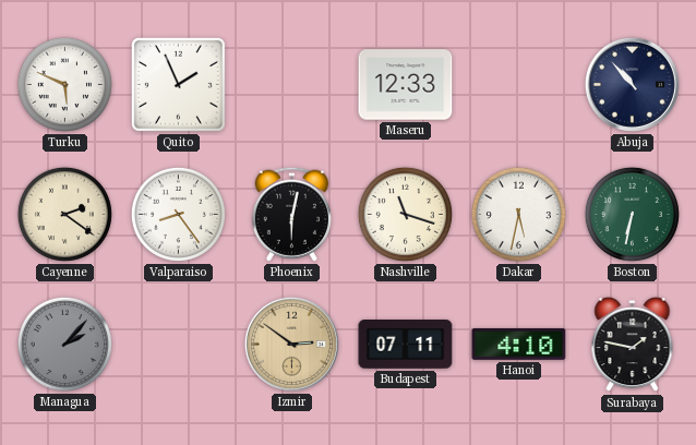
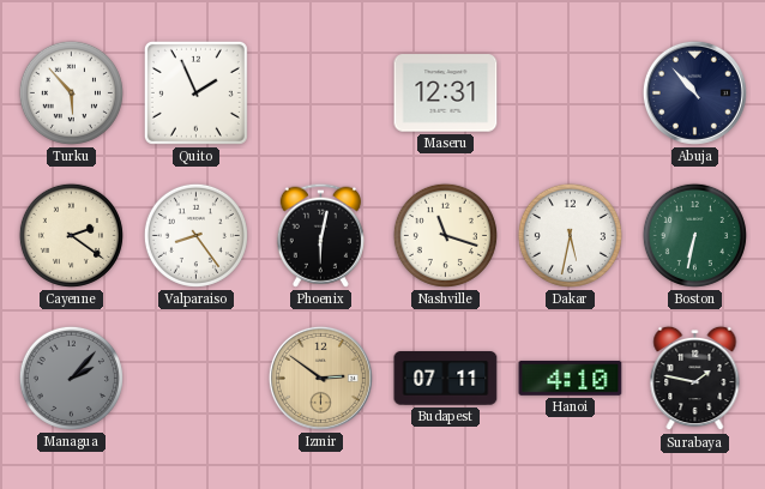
Turku: 5:49 -> 5:53
Maseru: 12:33 -> 12:31
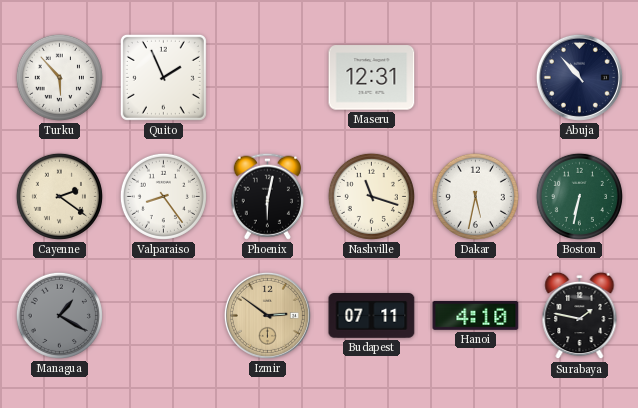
Managua: 2:07 -> 1:20
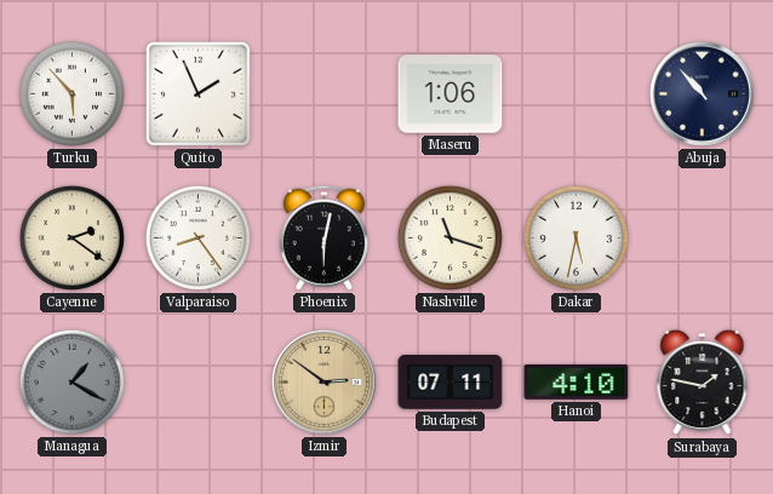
Maseru: 12:31 -> 1:06
Boston: 6:32 -> none
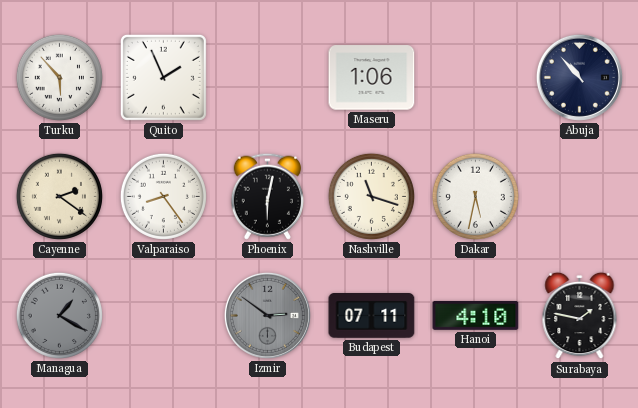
Izmir dial: champagne -> grey
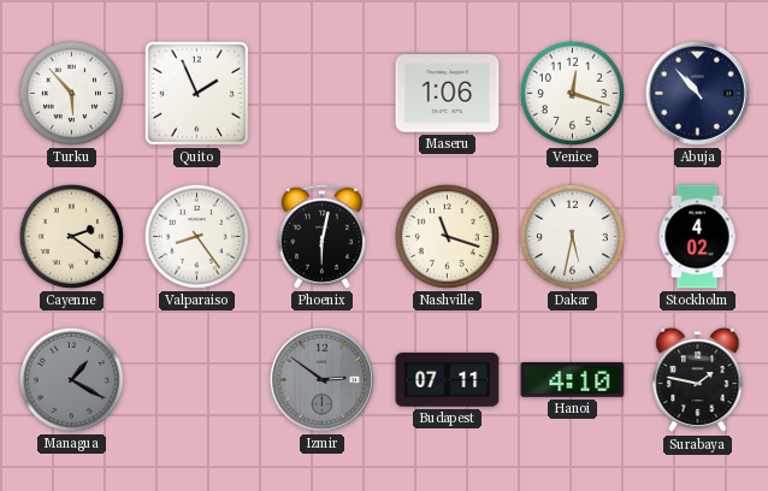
Venice: none -> 12:18
Stockholm: none -> 4:02
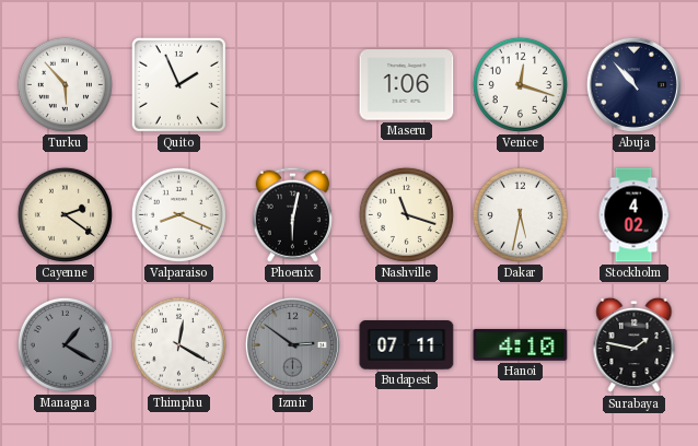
Valparaiso: 8:24 -> 8:19
Thimphu: none -> 12:20
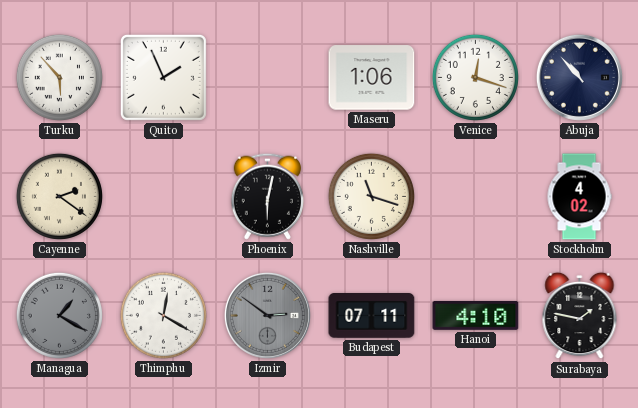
Valparaiso: 8:19 -> none
Dakar: 5:32 -> none
